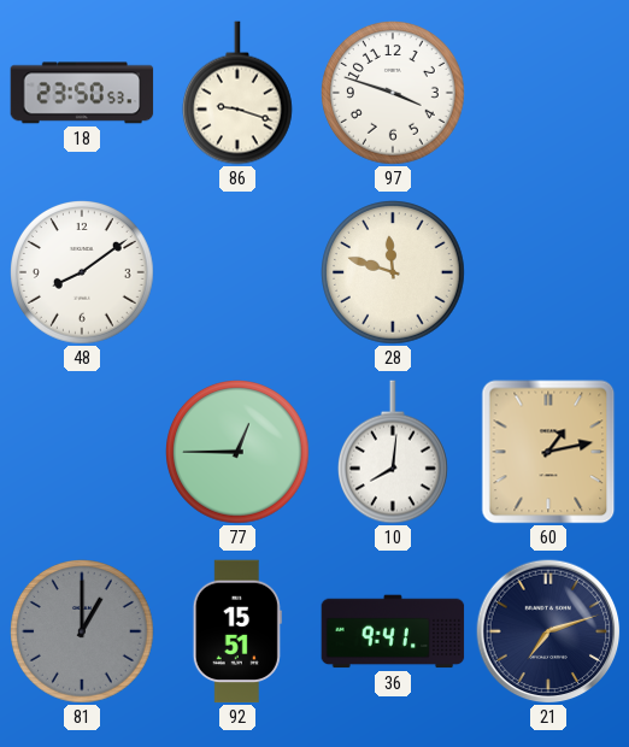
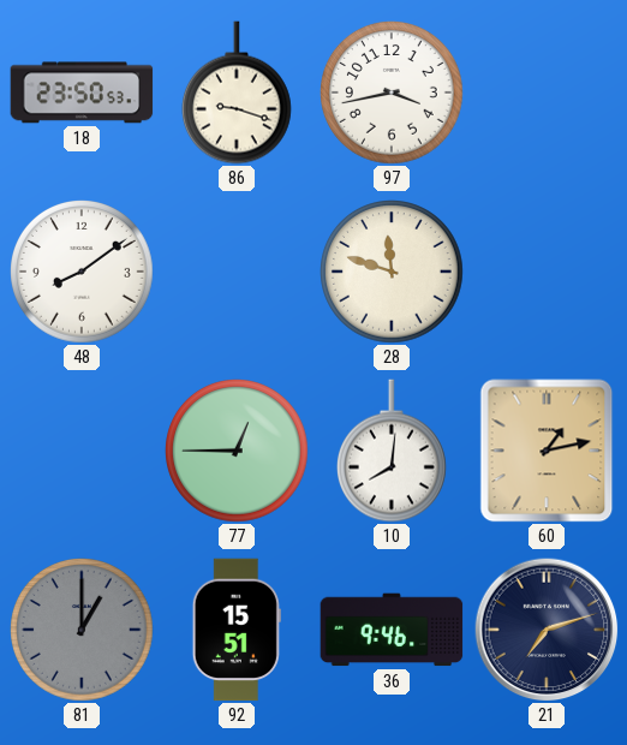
97: 3:48 -> 3:43
36: 9:41 -> 9:46
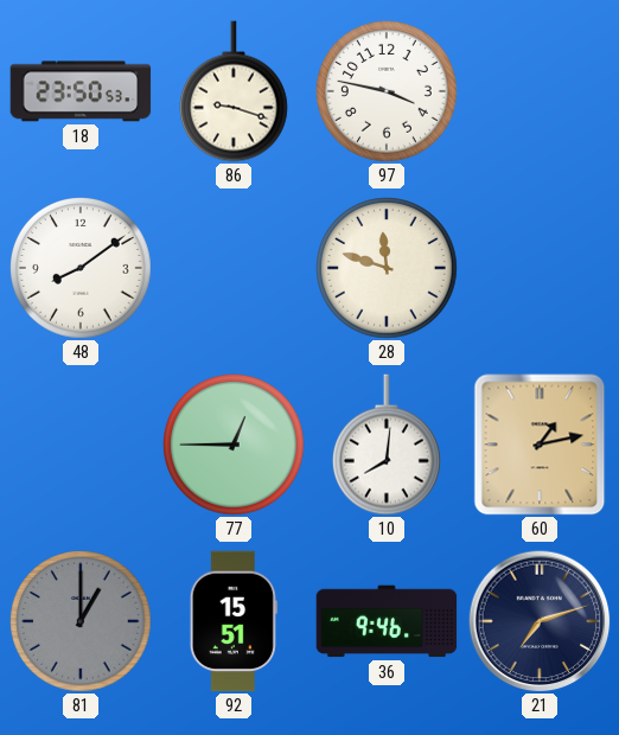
97: 3:43 -> 3:47
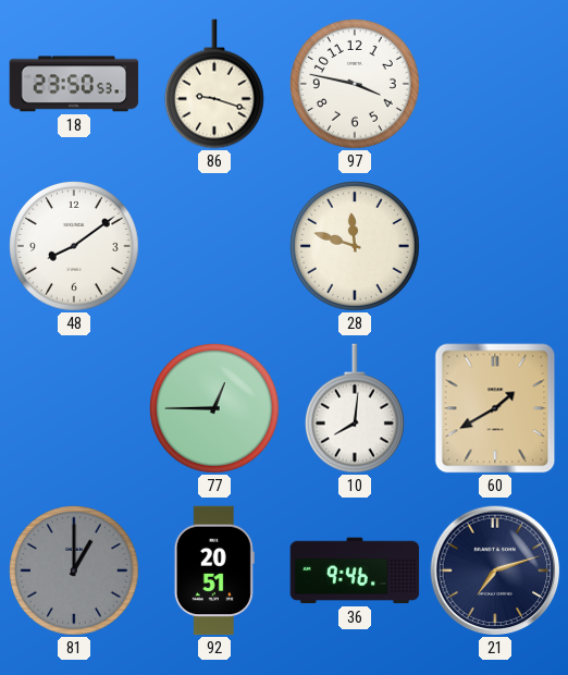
60: 1:13 -> 1:40
92: 15:51 -> 20:51
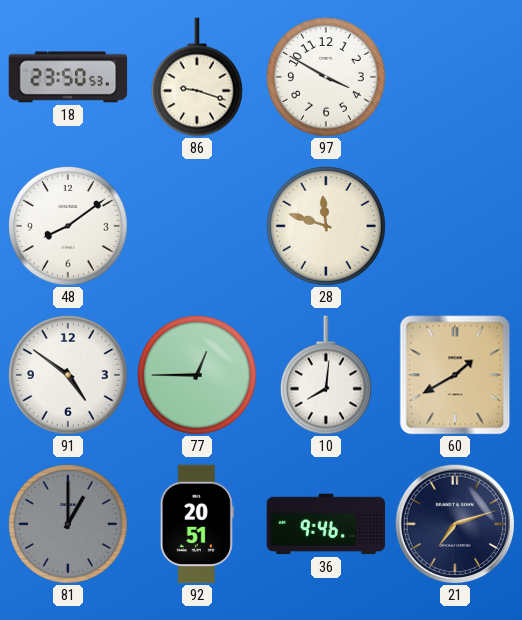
97: 3:47 -> 3:50
91: none -> 4:51
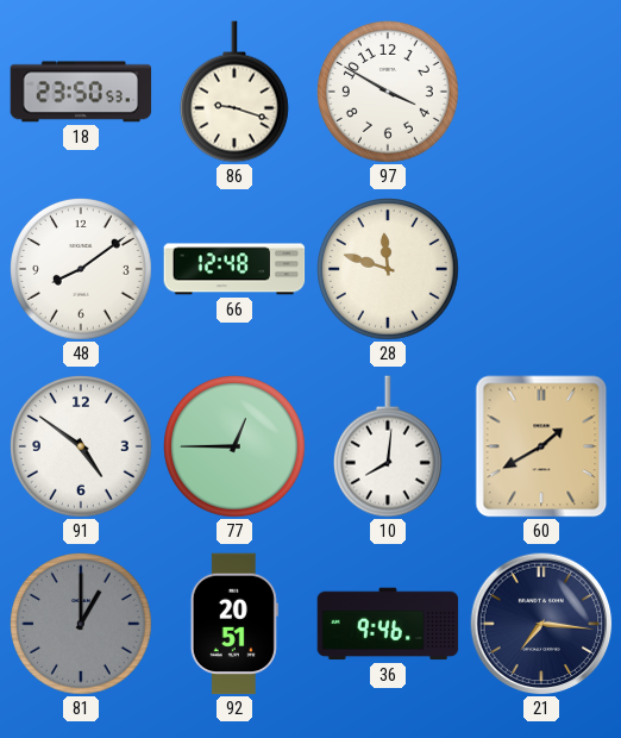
66: none -> 12:48
21: 7:12 -> 7:16
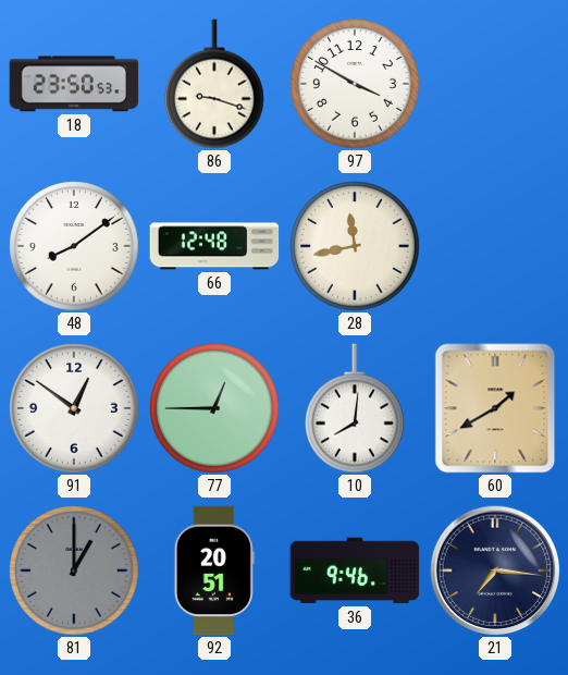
28: 11:48 -> 11:43
91: 4:51 -> 12:51
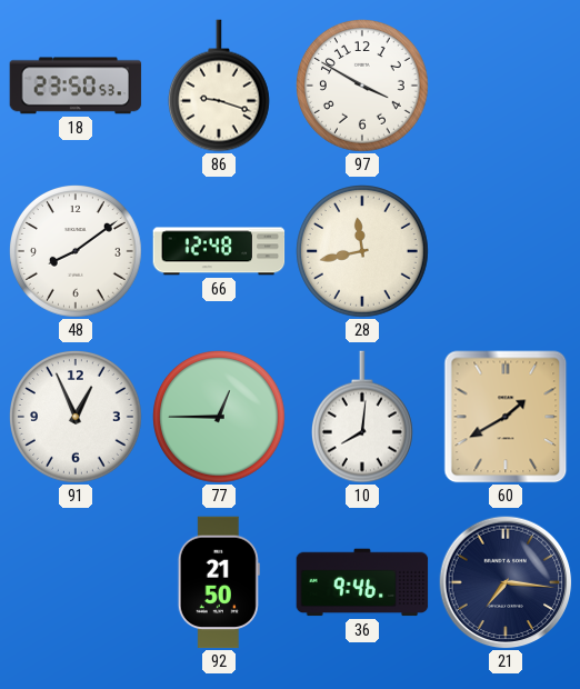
91: 12:51 -> 12:56
81: 1:00 -> none
92: 20:51 -> 21:50
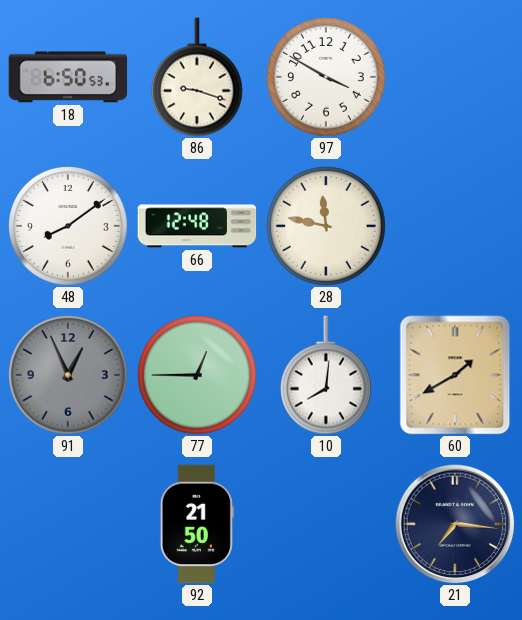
18: 23:50 -> 6:50
28: 11:43 -> 11:47
91 dial: white -> grey
36: 9:46 -> none
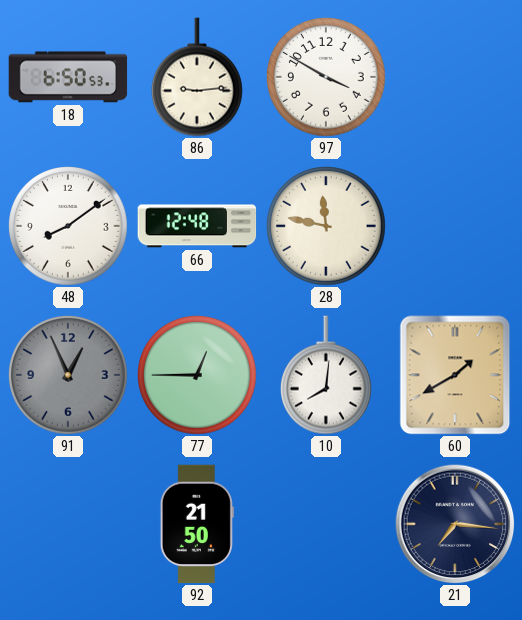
86: 9:18 -> 9:14
